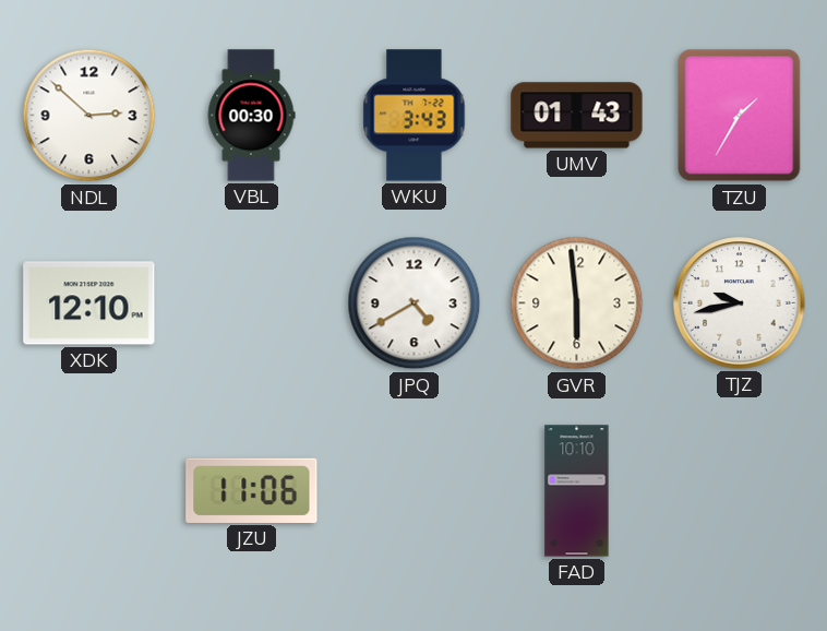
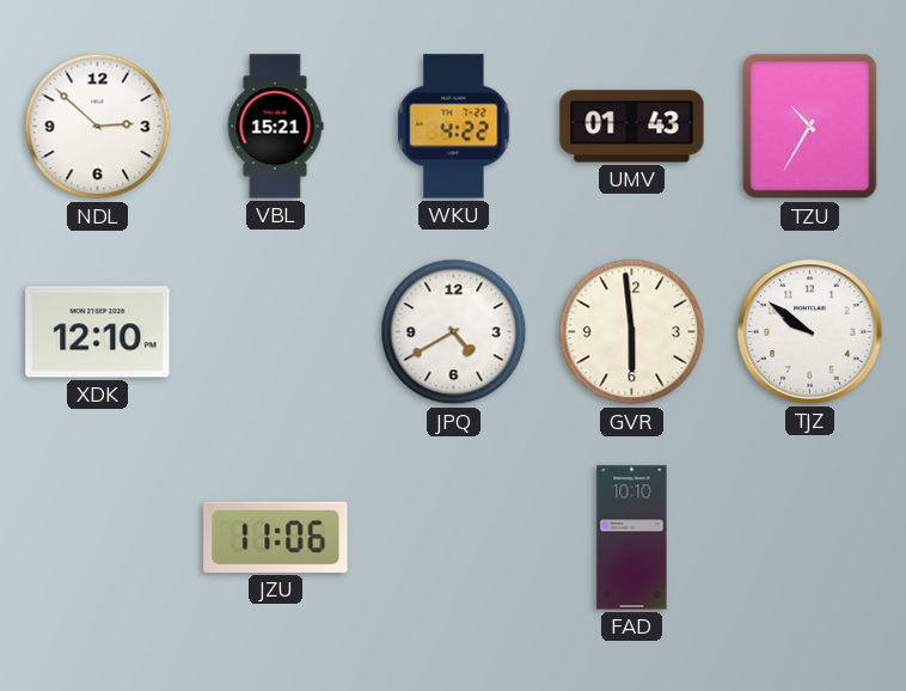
VBL: 00:30 -> 15:21
WKU: 3:43 -> 4:22
TZU: 1:35 -> 10:35
TJZ: 9:43 -> 9:51
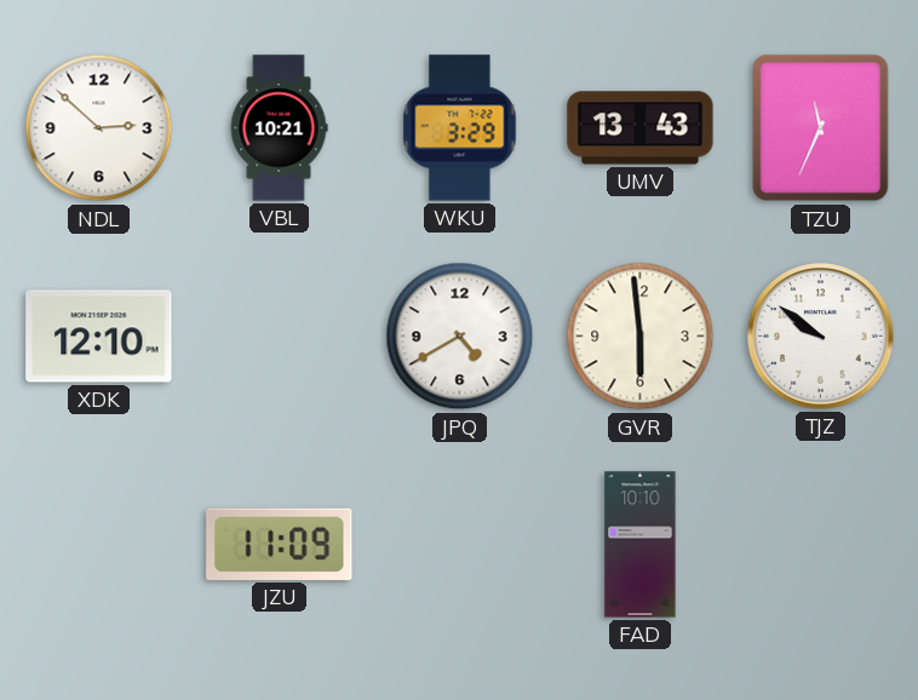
VBL: 15:21 -> 10:21
WKU: 4:22 -> 3:29
UMV: 01:43 -> 13:43
TZU: 10:35 -> 11:34
JZU: 11:06 -> 11:09
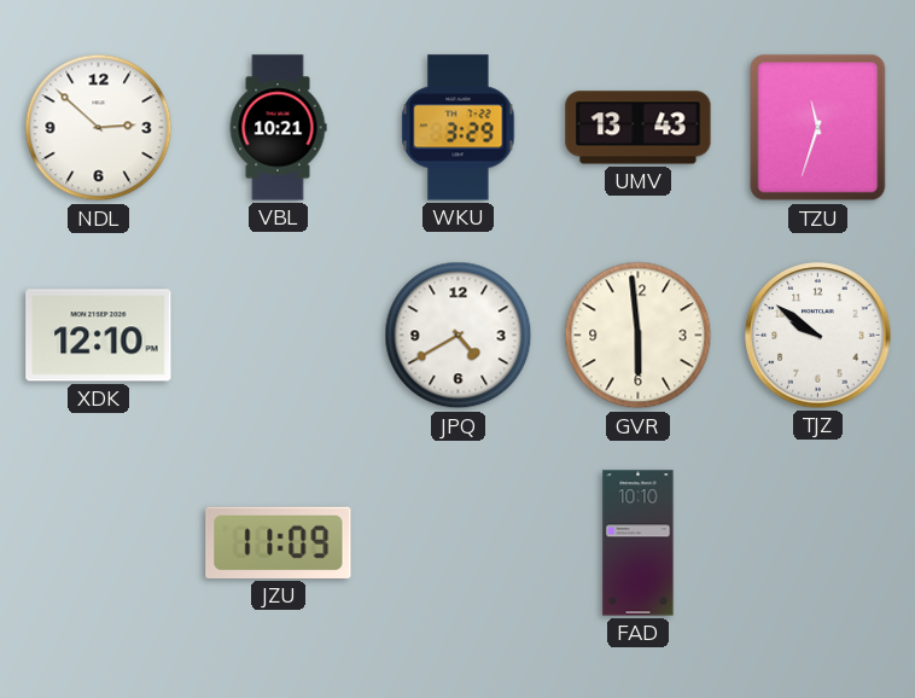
TZU: 11:34 -> 11:33
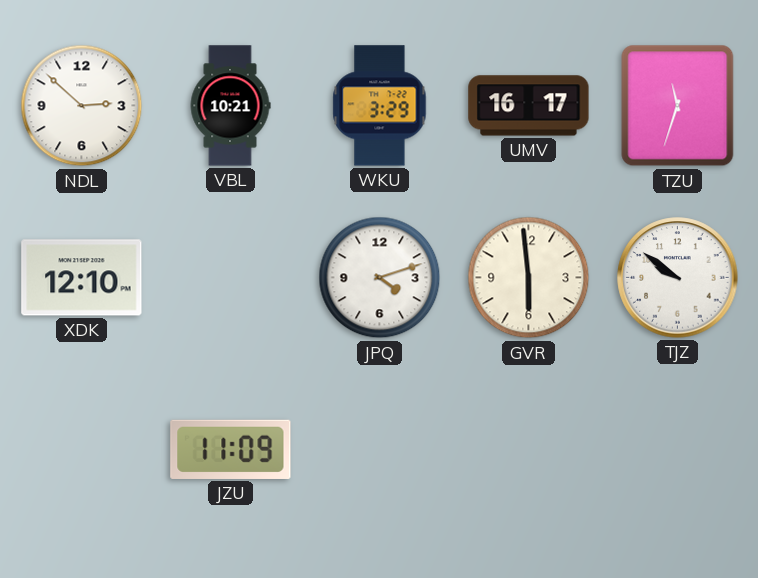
UMV: 13:43 -> 16:17
JPQ: 4:40 -> 4:12
FAD: 10:10 -> none
